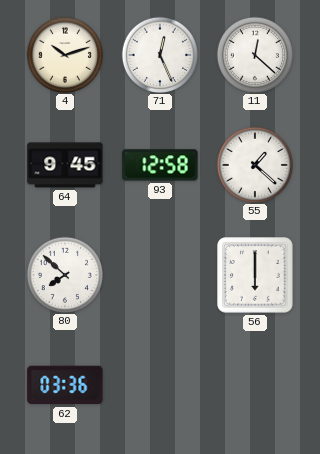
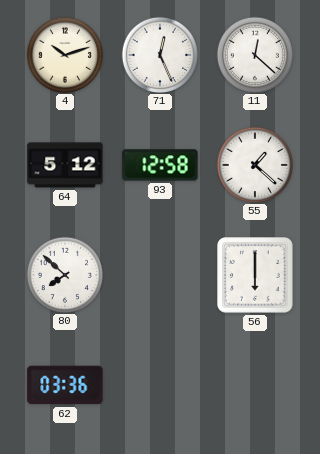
64: 9:45 -> 5:12
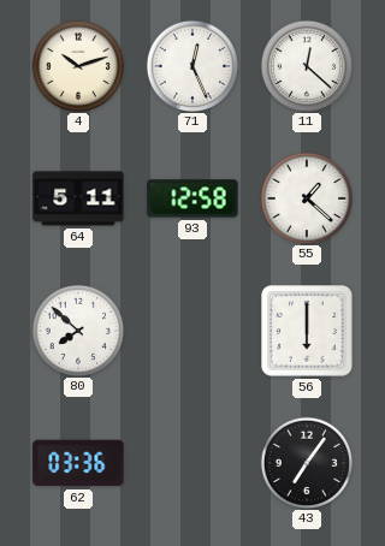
64: 5:12 -> 5:11
43: none -> 7:06
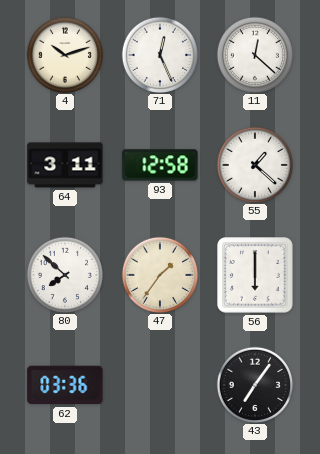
64: 5:11 -> 3:11
47: none -> 1:36
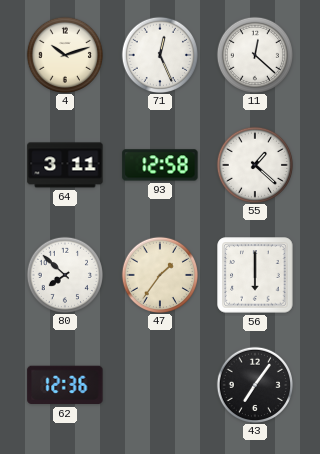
62: 03:36 -> 12:36
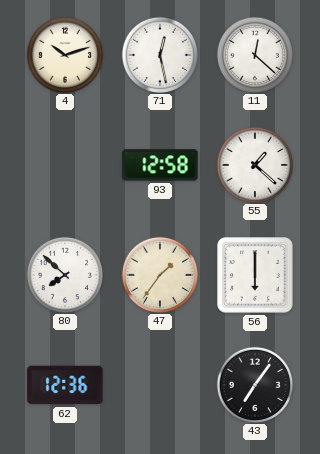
71: 12:26 -> 12:28
64: 3:11 -> none
